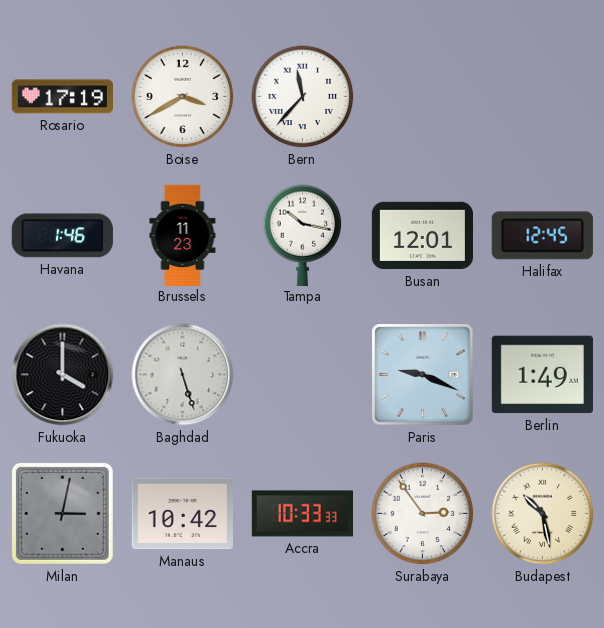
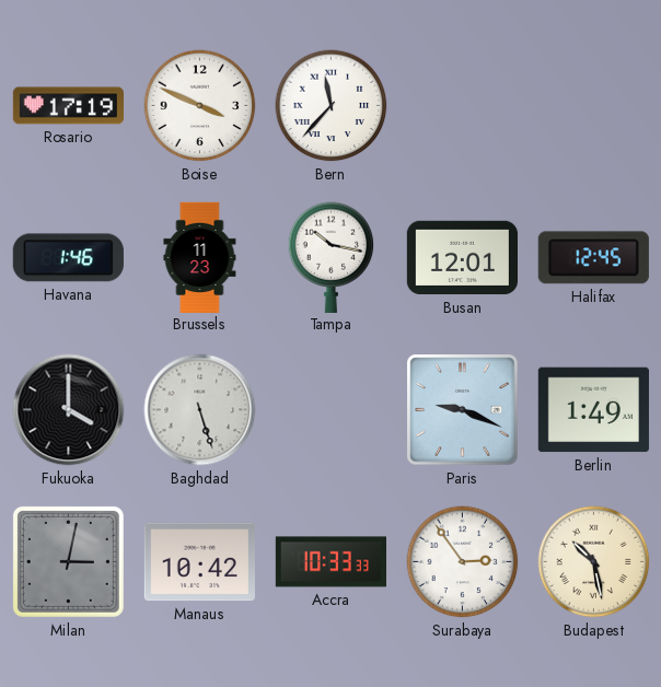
Boise: 3:40 -> 3:49
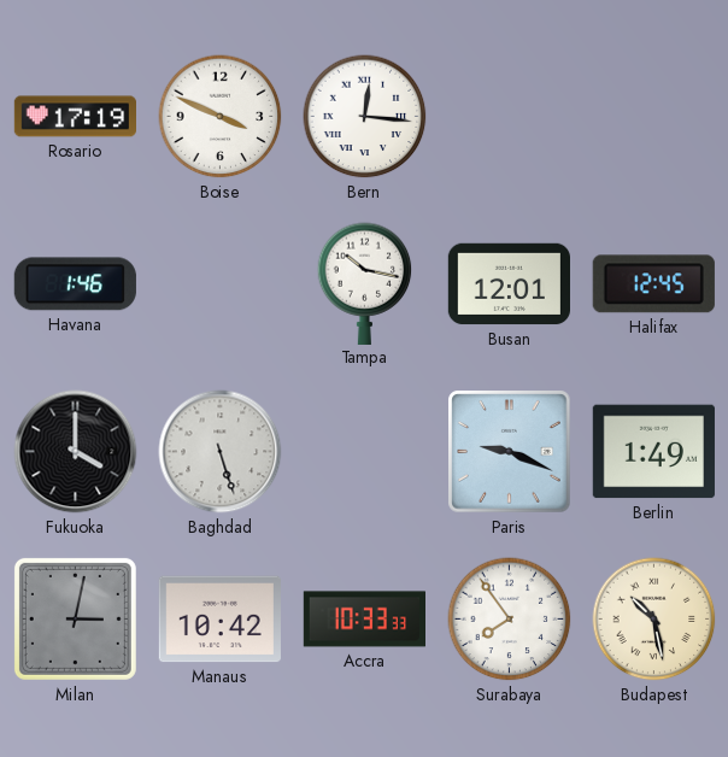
Bern: 11:37 -> 12:16
Brussels: 11:23 -> none
Surabaya: 2:54 -> 7:54
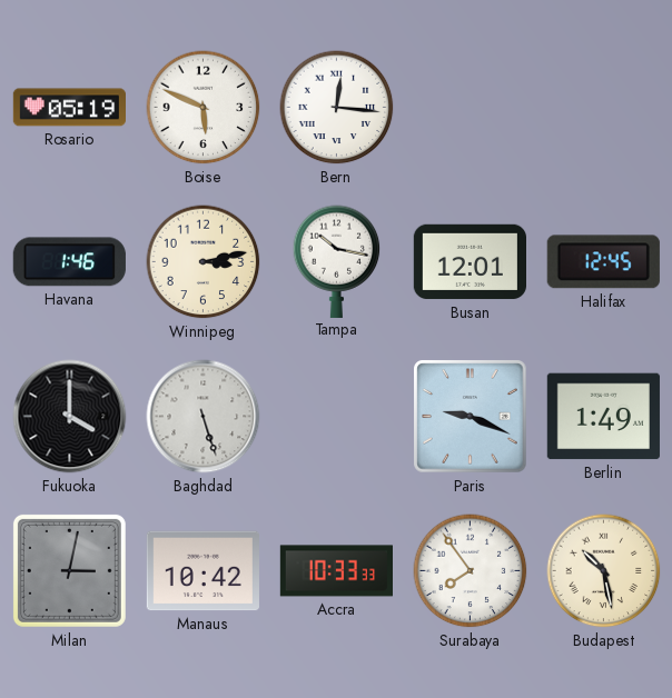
Rosario: 17:19 -> 05:19
Boise: 3:49 -> 5:49
Winnipeg: none -> 3:13
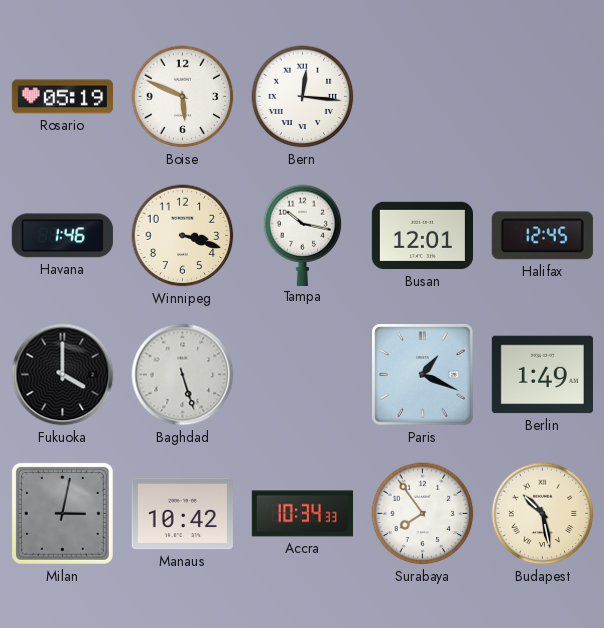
Winnipeg: 3:13 -> 3:18
Paris: 9:19 -> 1:19
Accra: 10:33 -> 10:34
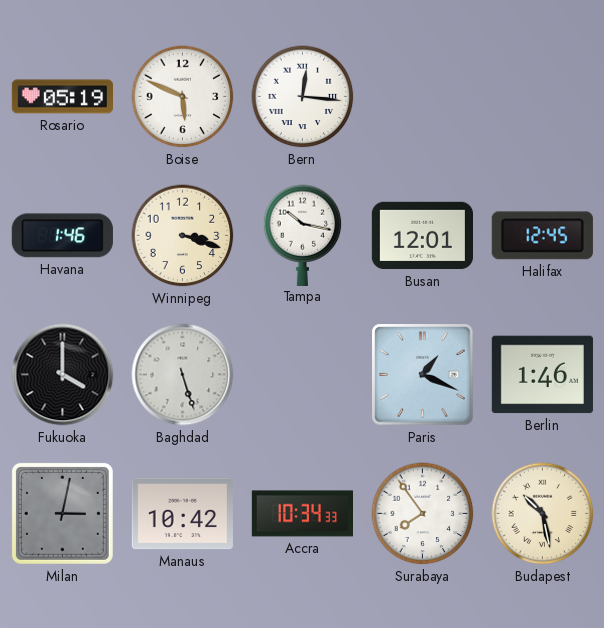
Berlin: 1:49 -> 1:46
